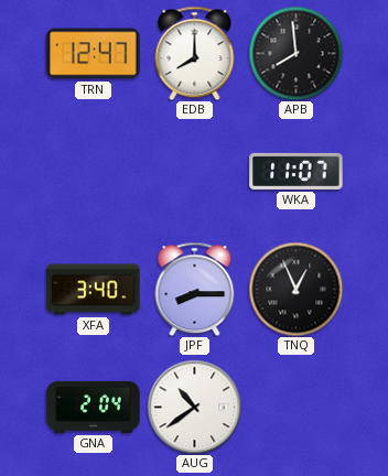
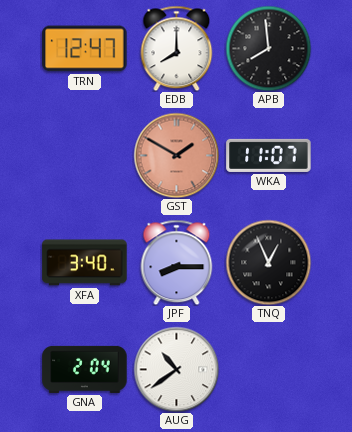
GST: none -> 1:50
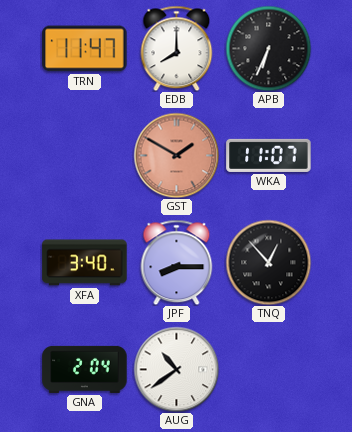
TRN: 12:47 -> 11:47
APB: 7:59 -> 6:34
TNQ: 12:56 -> 12:53
